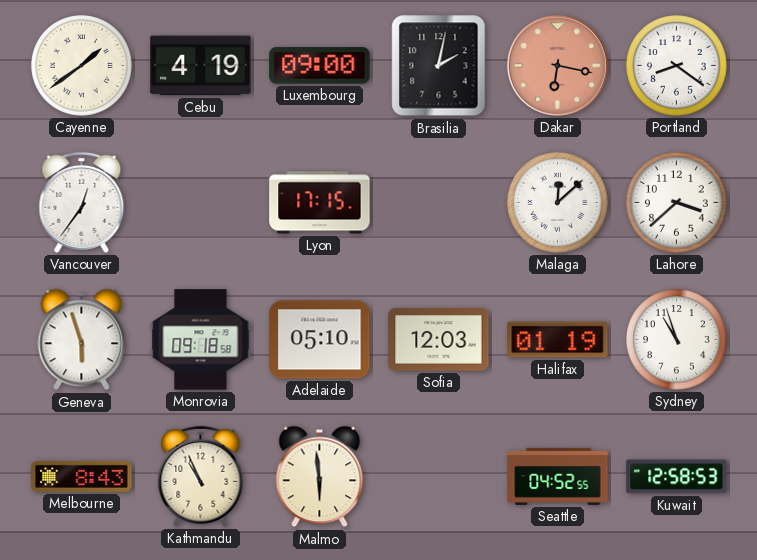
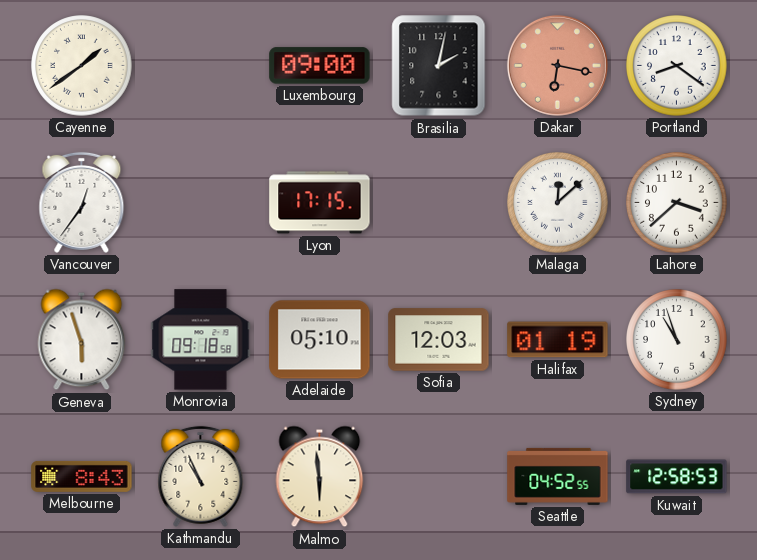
Cebu: 4:19 -> none
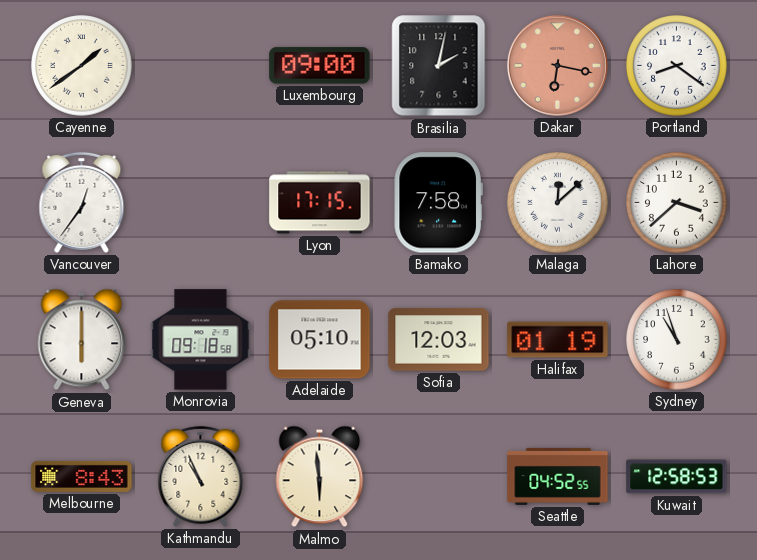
Bamako: none -> 7:58
Geneva: 5:57 -> 6:00
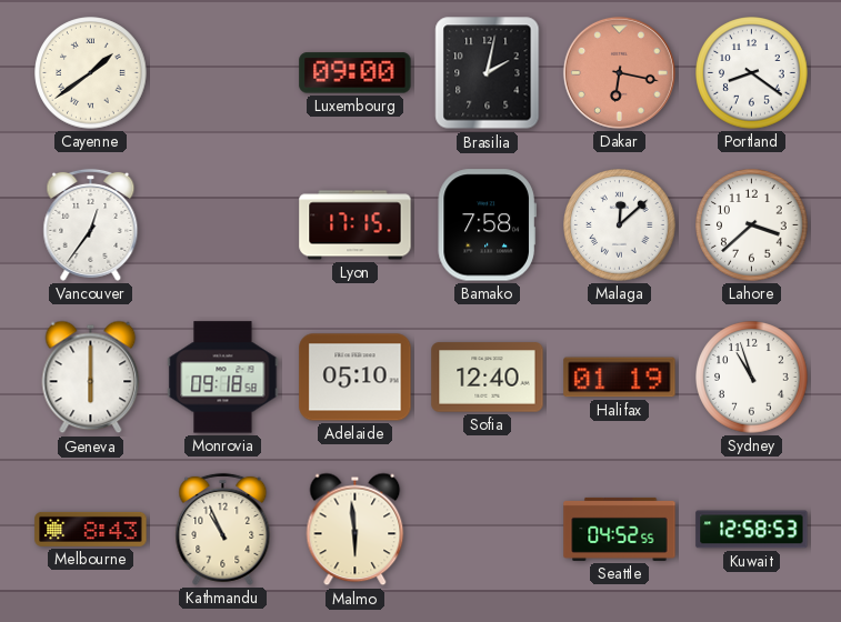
Sofia: 12:03 -> 12:40
